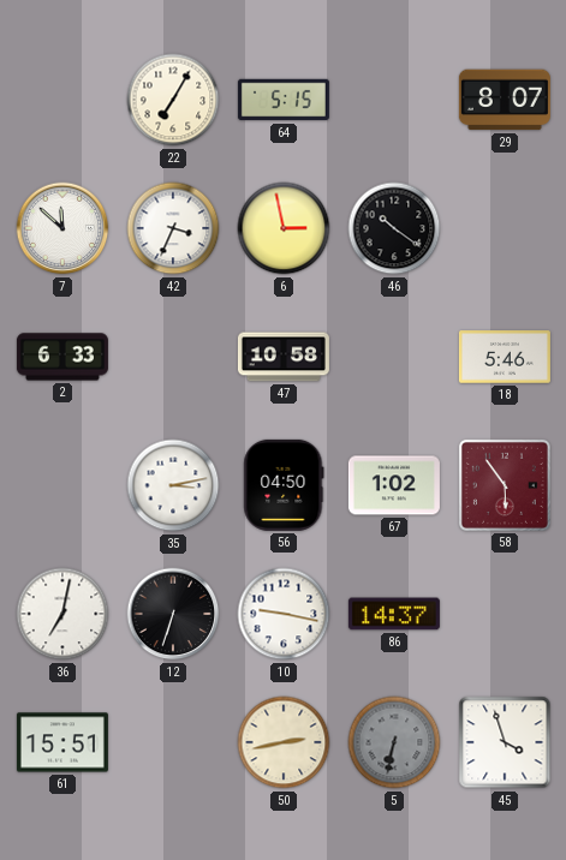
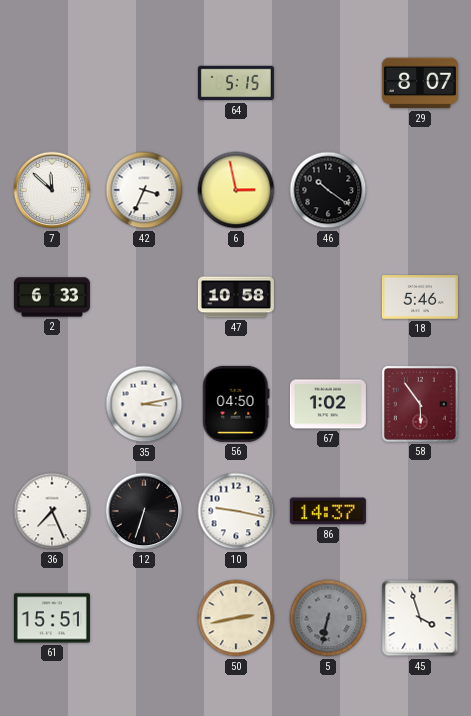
22: 7:05 -> none
36: 7:02 -> 7:26
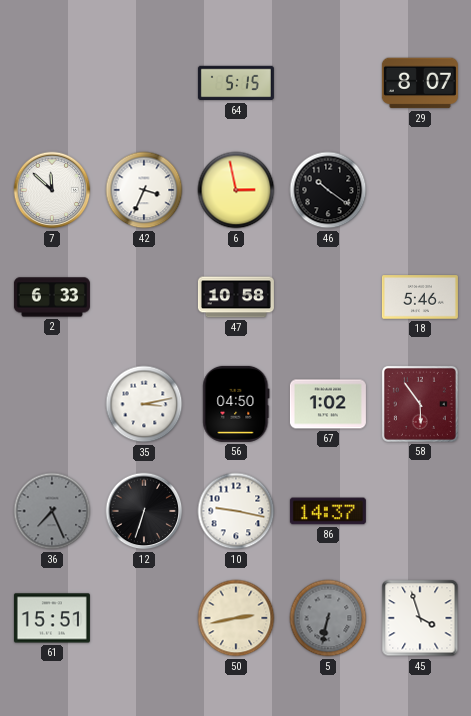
36 dial: white -> grey
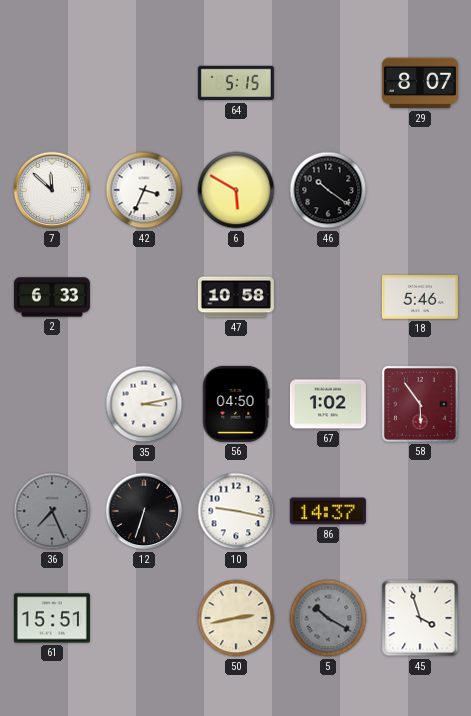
6: 2:58 -> 5:50
5: 6:32 -> 10:20
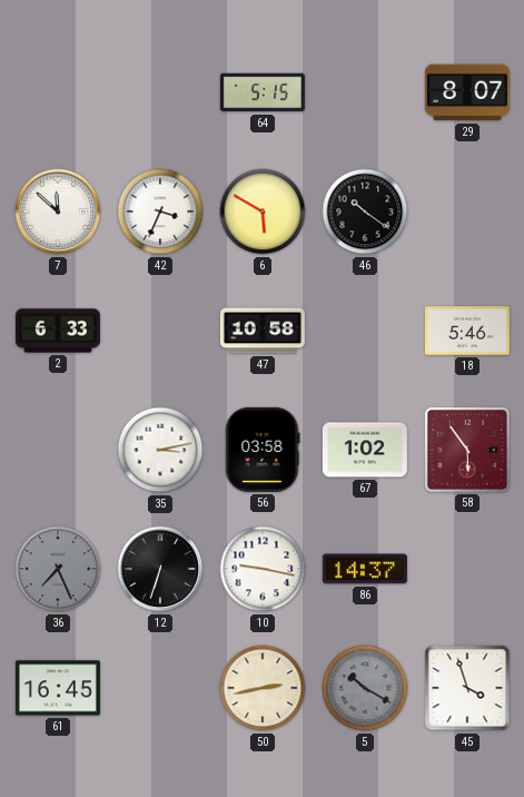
56: 04:50 -> 03:58
61: 15:51 -> 16:45
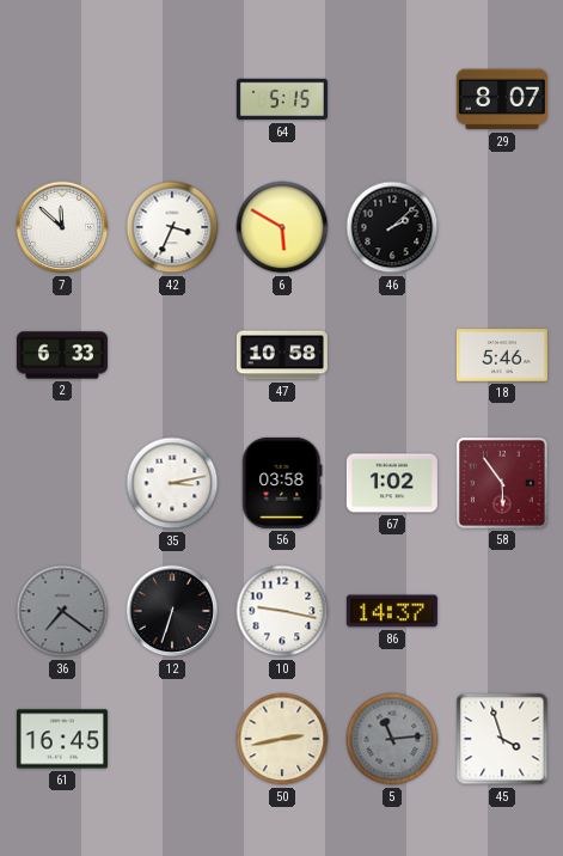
46: 10:21 -> 2:08
36: 7:26 -> 7:21
5: 10:20 -> 11:14
